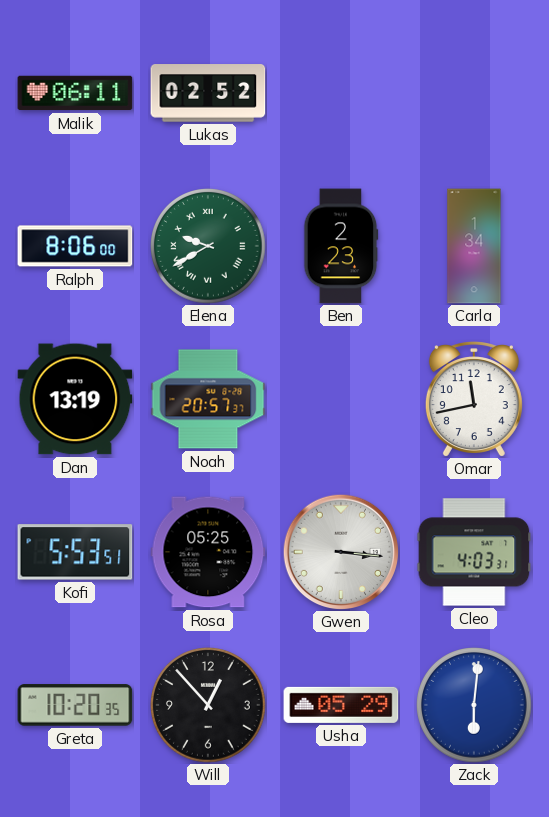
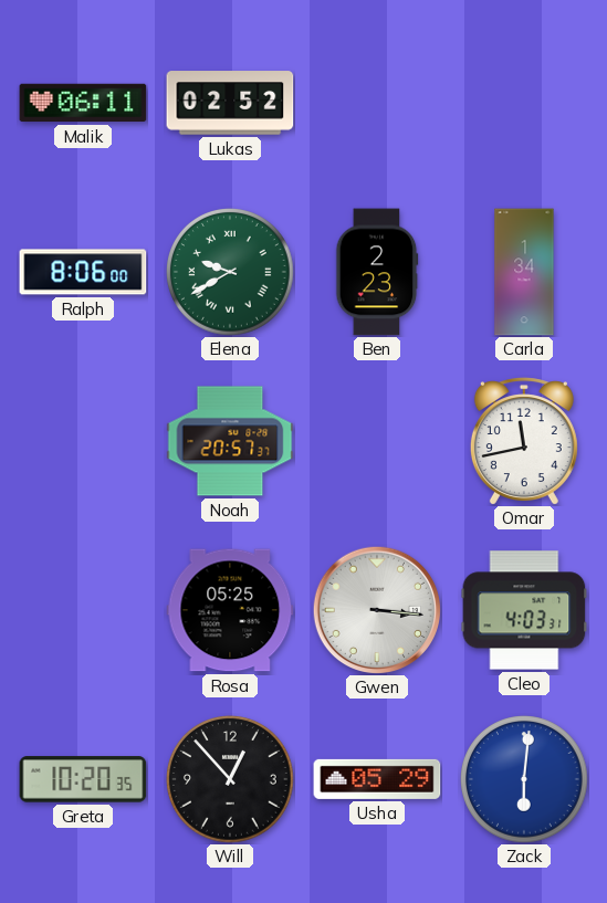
Dan: 13:19 -> none
Kofi: 5:53 -> none
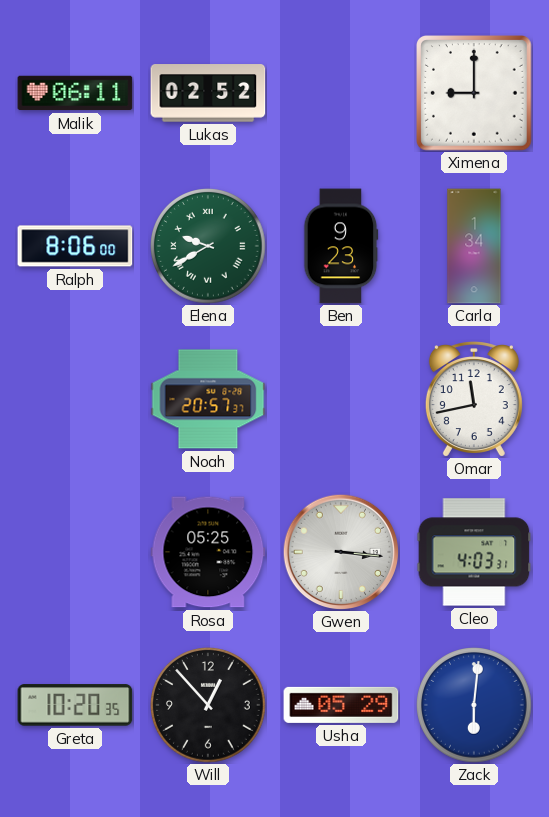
Ximena: none -> 9:00
Ben: 2:23 -> 9:23
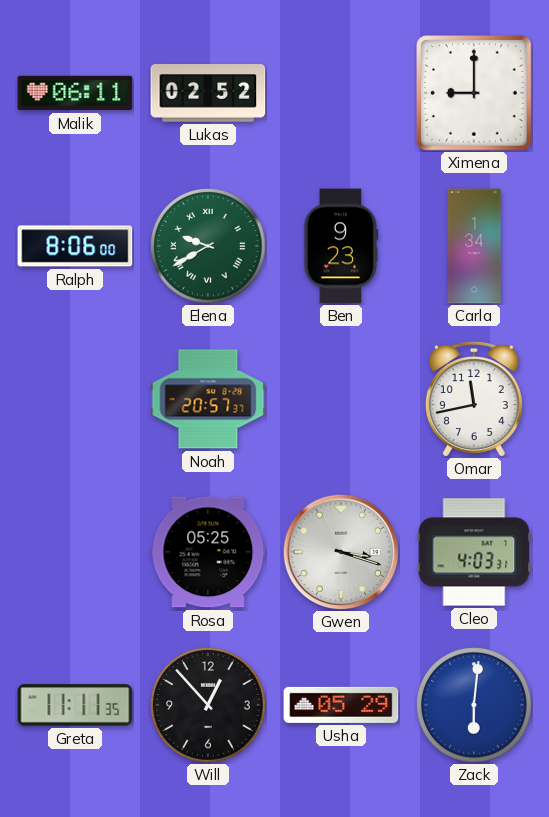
Gwen: 3:16 -> 3:18
Greta: 10:20 -> 11:11
